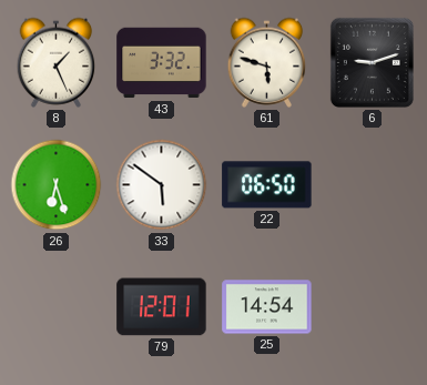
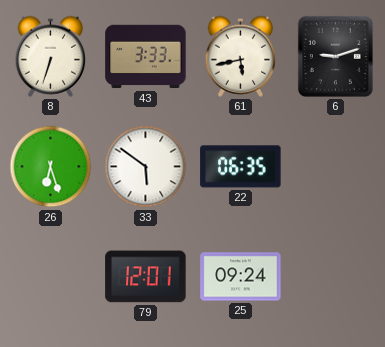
8: 1:26 -> 6:33
43: 3:32 -> 3:33
61: 5:48 -> 5:43
22: 06:50 -> 06:35
25: 14:54 -> 09:24
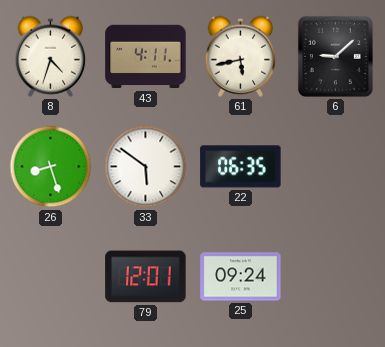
8: 6:33 -> 4:33
43: 3:33 -> 4:11
6: 9:12 -> 9:08
26: 6:27 -> 8:27
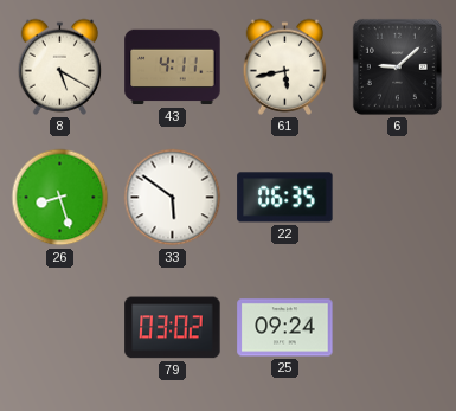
8: 4:33 -> 5:20
79: 12:01 -> 03:02
